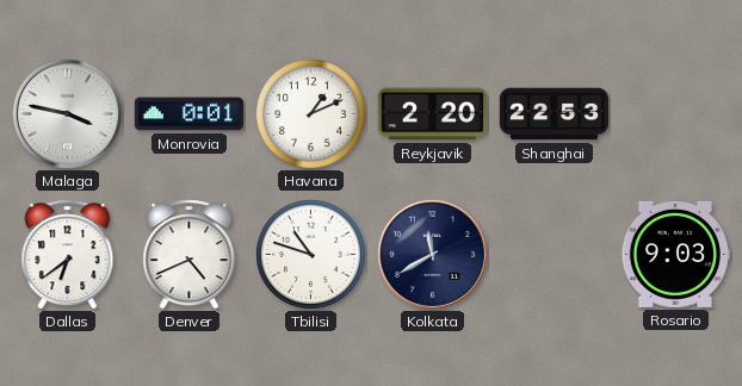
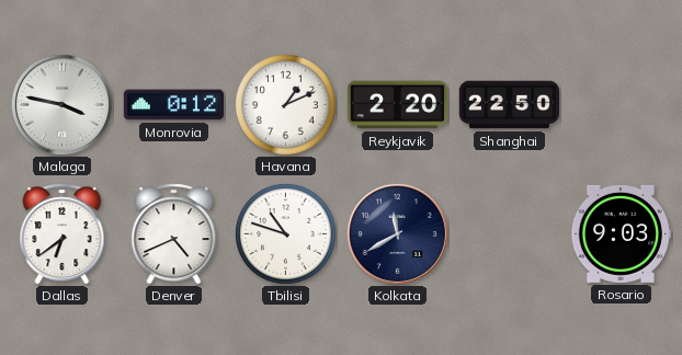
Monrovia: 0:01 -> 0:12
Shanghai: 22:53 -> 22:50
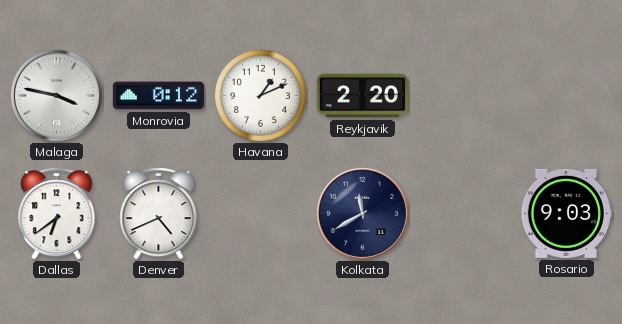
Shanghai: 22:50 -> none
Tbilisi: 10:48 -> none
